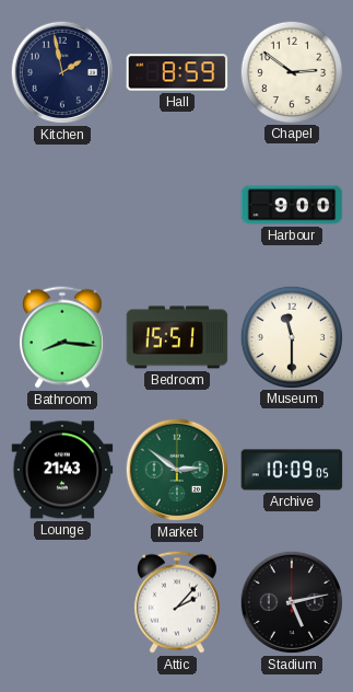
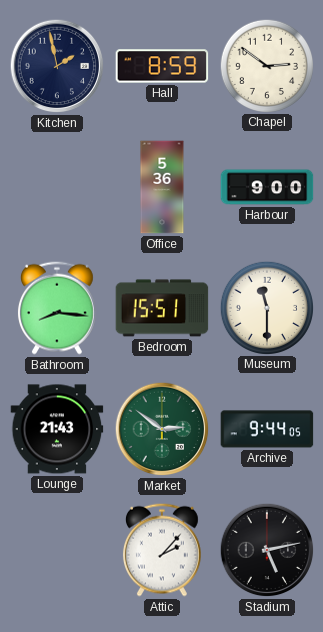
Office: none -> 5:36
Archive: 10:09 -> 9:44
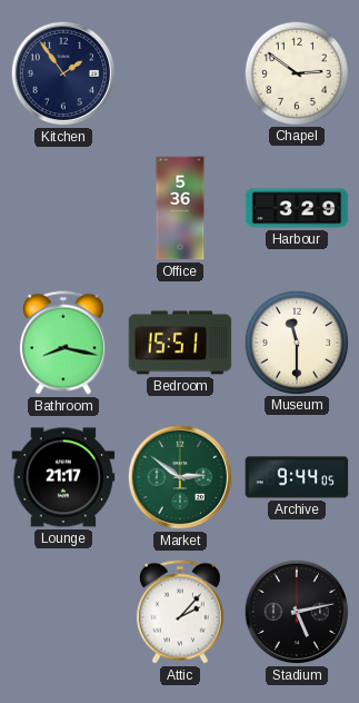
Kitchen: 1:58 -> 1:54
Hall: 8:59 -> none
Harbour: 9:00 -> 3:29
Bathroom: 8:16 -> 8:17
Lounge: 21:43 -> 21:17
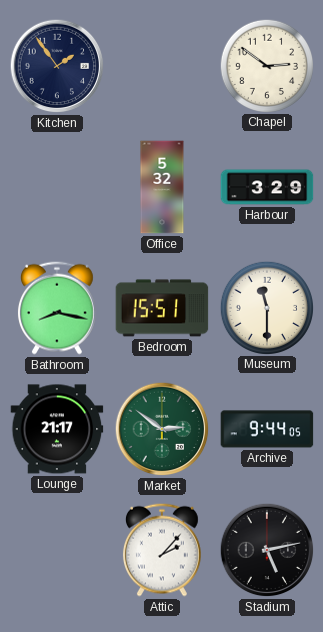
Office: 5:36 -> 5:32
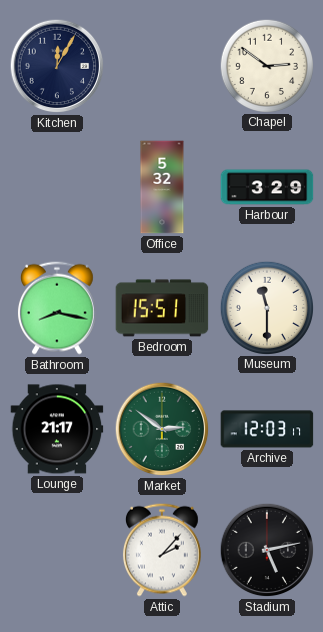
Kitchen: 1:54 -> 12:05
Archive: 9:44 -> 12:03
